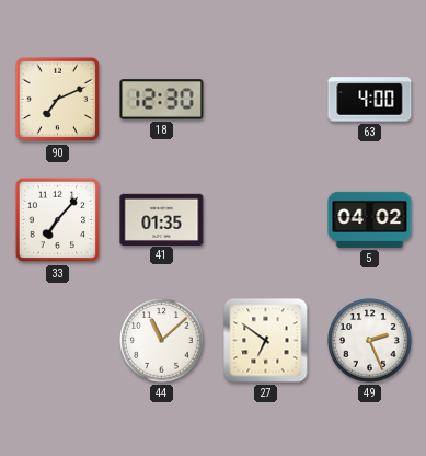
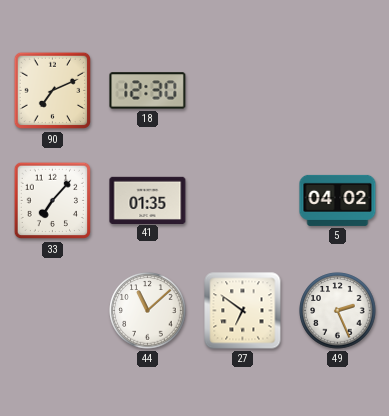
63: 4:00 -> none
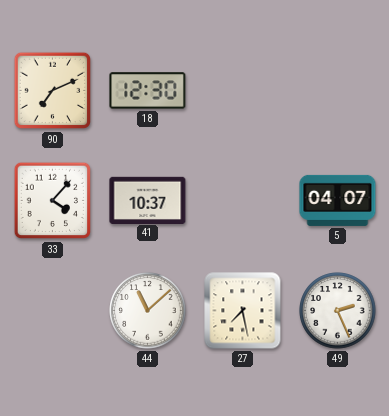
33: 7:07 -> 4:07
41: 01:35 -> 10:37
5: 04:02 -> 04:07
27: 6:51 -> 7:28
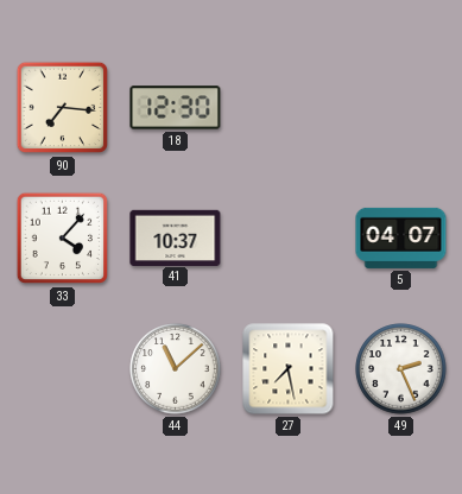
90: 7:11 -> 7:16
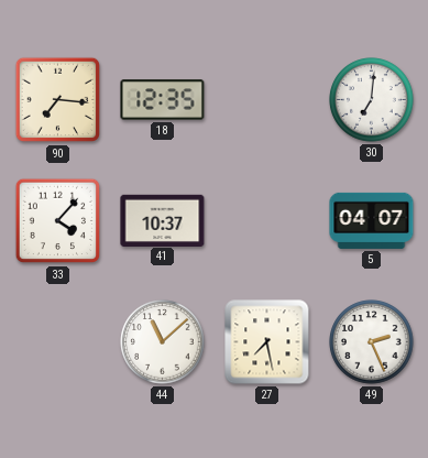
18: 12:30 -> 12:35
30: none -> 7:01
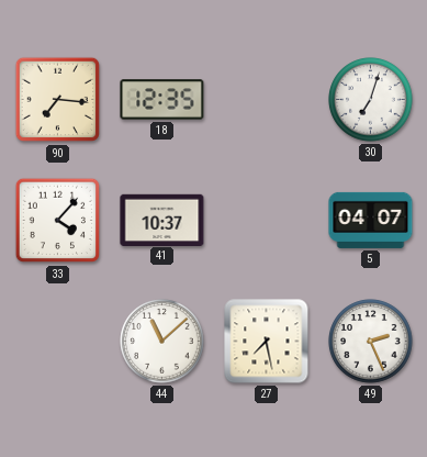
30: 7:01 -> 7:03
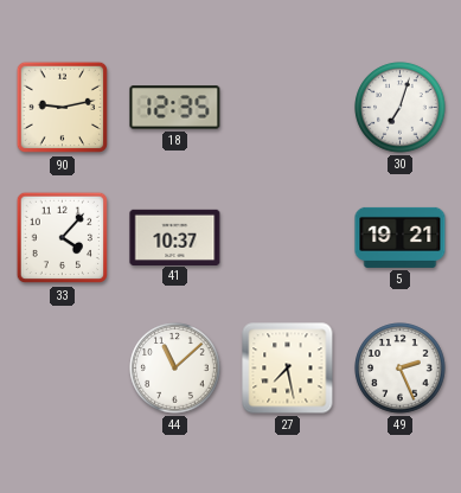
90: 7:16 -> 9:13
5: 04:07 -> 19:21
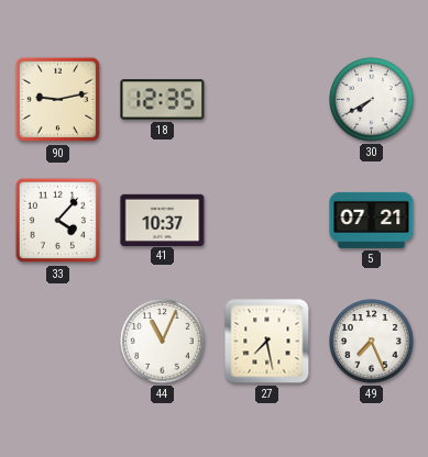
30: 7:03 -> 7:40
5: 19:21 -> 07:21
44: 11:08 -> 11:04
49: 2:26 -> 7:26
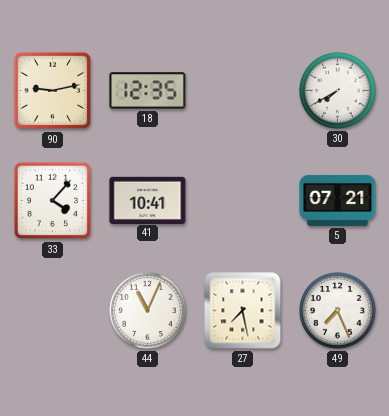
41: 10:37 -> 10:41
